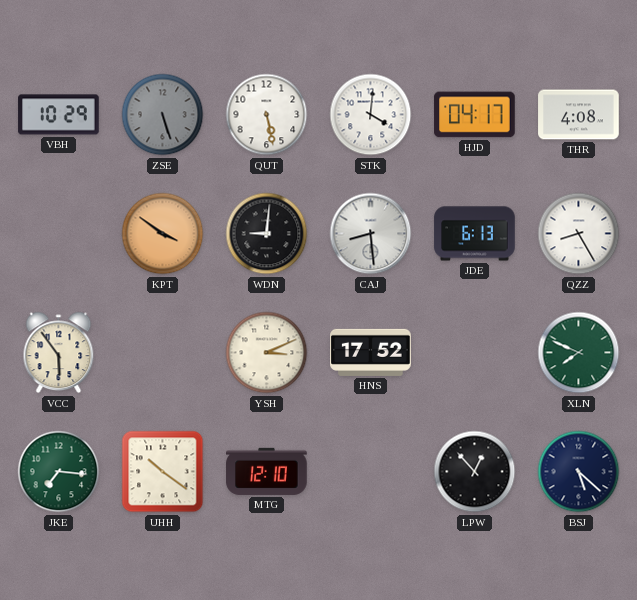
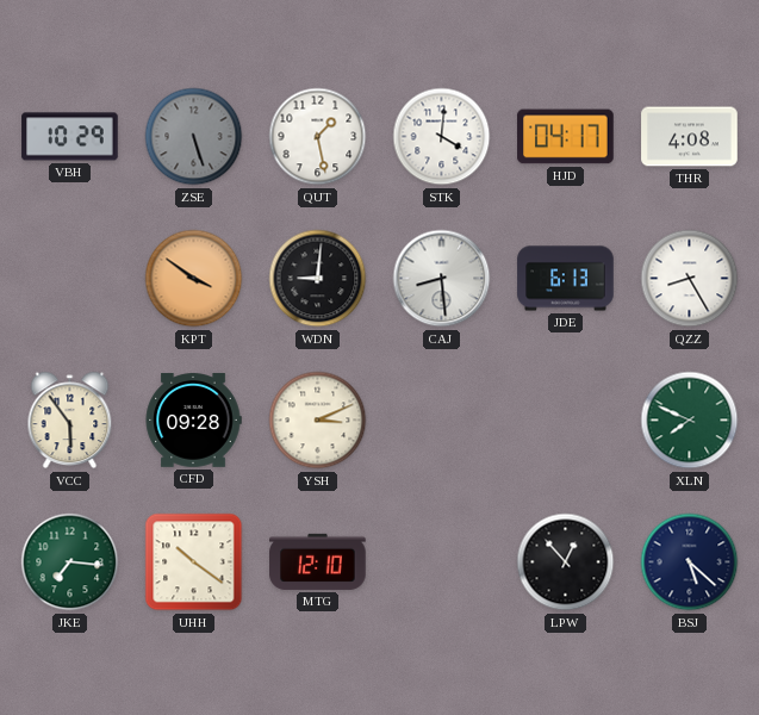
QUT: 5:28 -> 1:28
CFD: none -> 09:28
HNS: 17:52 -> none
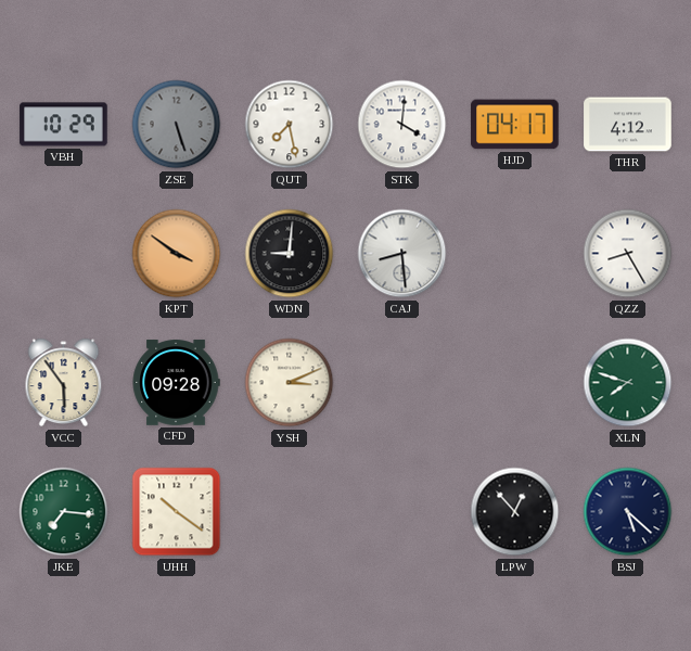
QUT: 1:28 -> 7:28
THR: 4:08 -> 4:12
JDE: 6:13 -> none
XLN: 7:49 -> 7:48
MTG: 12:10 -> none
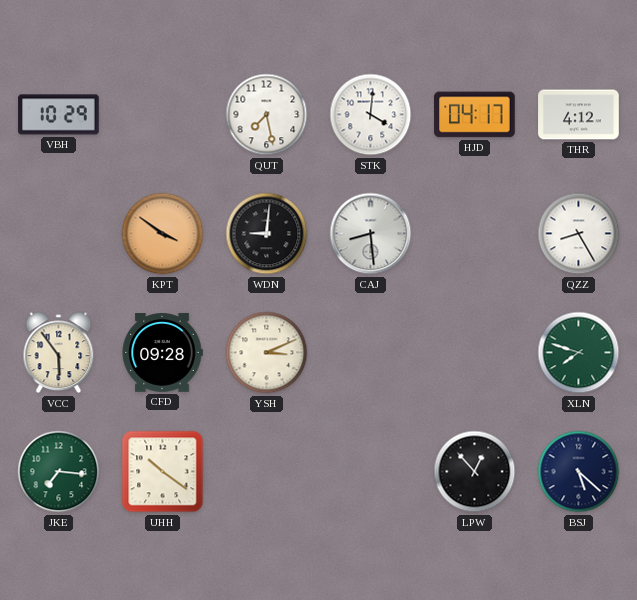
ZSE: 5:27 -> none
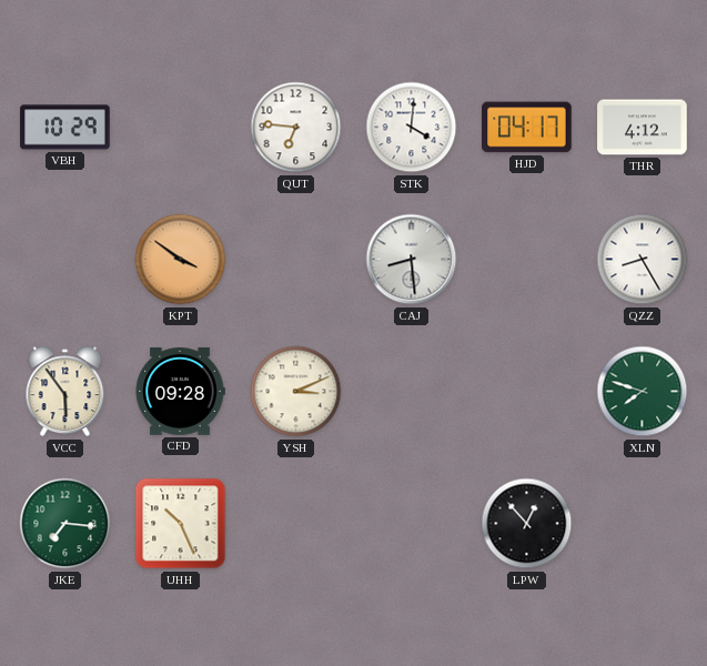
QUT: 7:28 -> 6:46
WDN: 9:01 -> none
UHH: 10:21 -> 10:26
BSJ: 5:22 -> none
